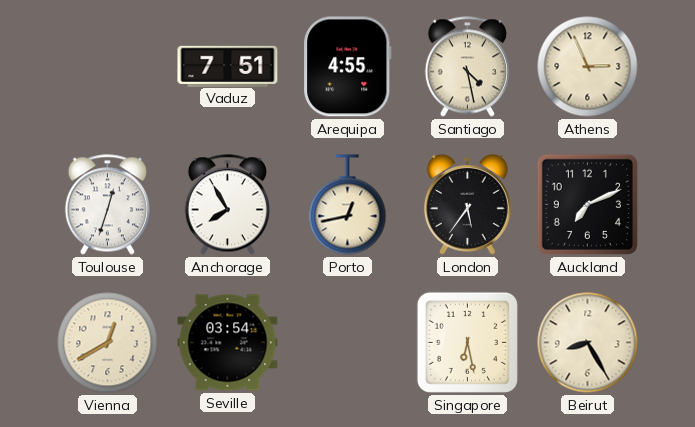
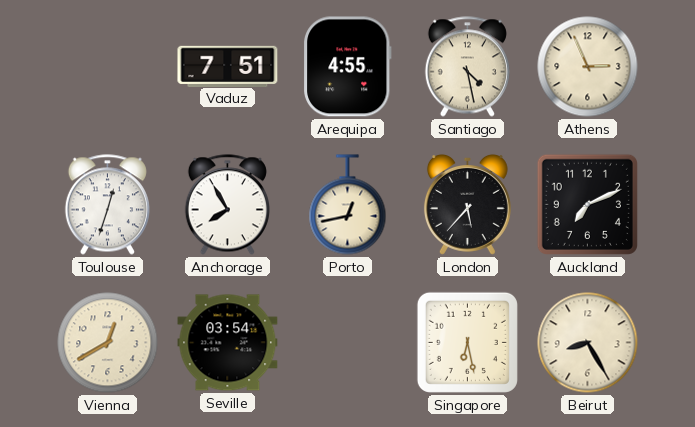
London: 5:36 -> 5:37
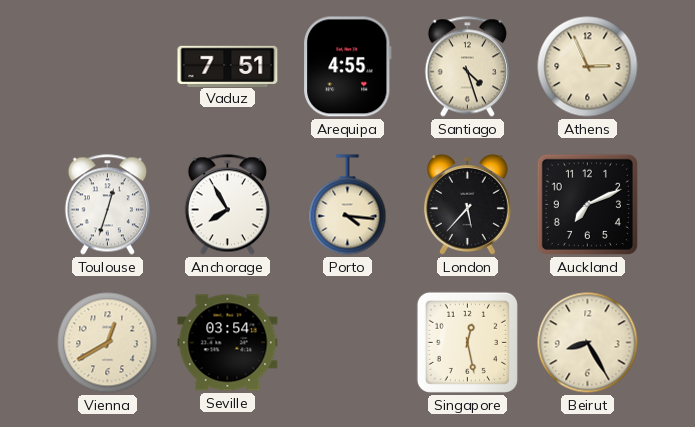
Santiago: 4:28 -> 4:27
Porto: 12:43 -> 4:16
Singapore: 6:28 -> 12:28
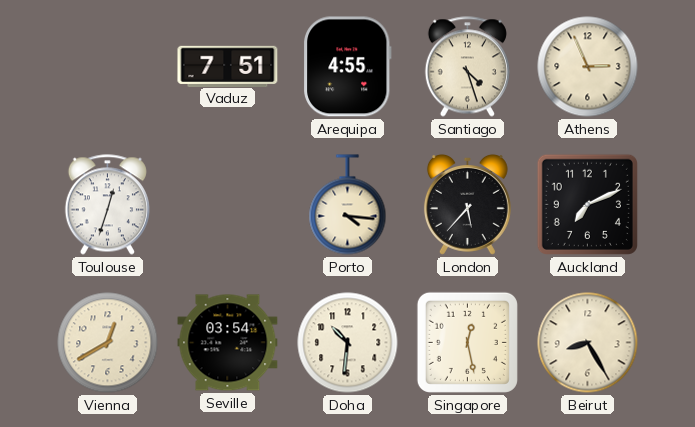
Anchorage: 7:55 -> none
Doha: none -> 10:31
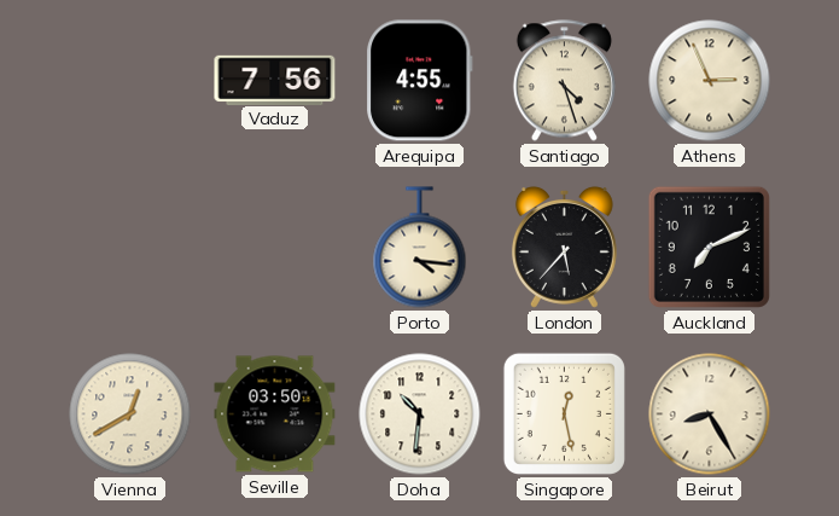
Vaduz: 7:51 -> 7:56
Toulouse: 12:33 -> none
Seville: 03:54 -> 03:50
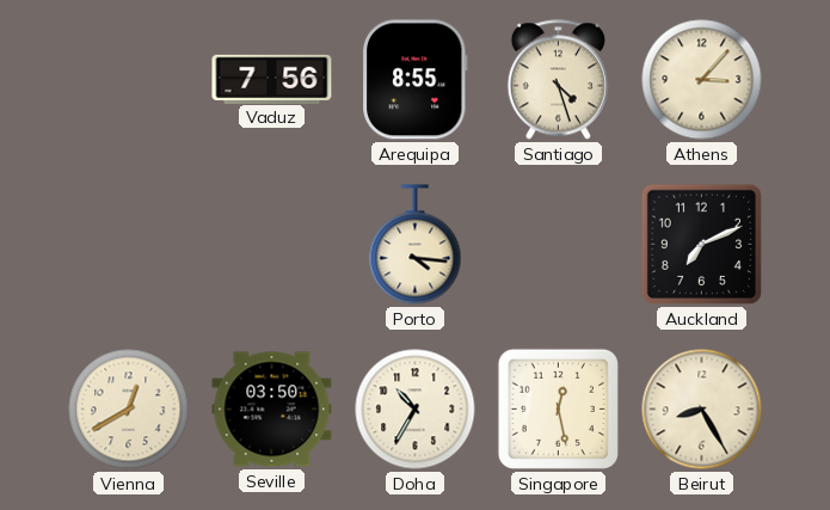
Arequipa: 4:55 -> 8:55
Athens: 2:56 -> 3:07
London: 5:37 -> none
Doha: 10:31 -> 10:35
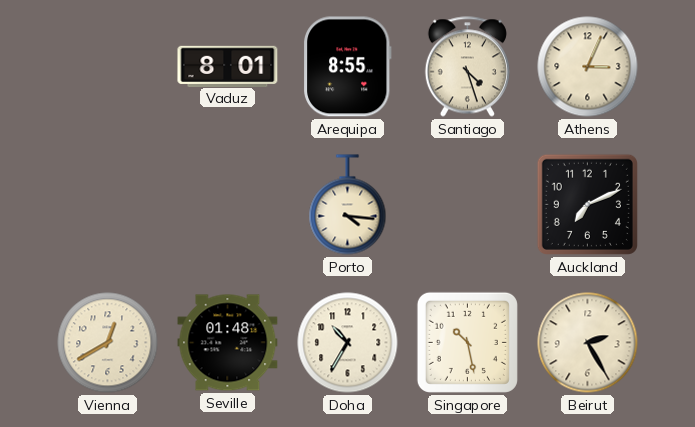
Vaduz: 7:56 -> 8:01
Athens: 3:07 -> 3:04
Seville: 03:50 -> 01:48
Singapore: 12:28 -> 10:28
Beirut: 8:25 -> 2:25
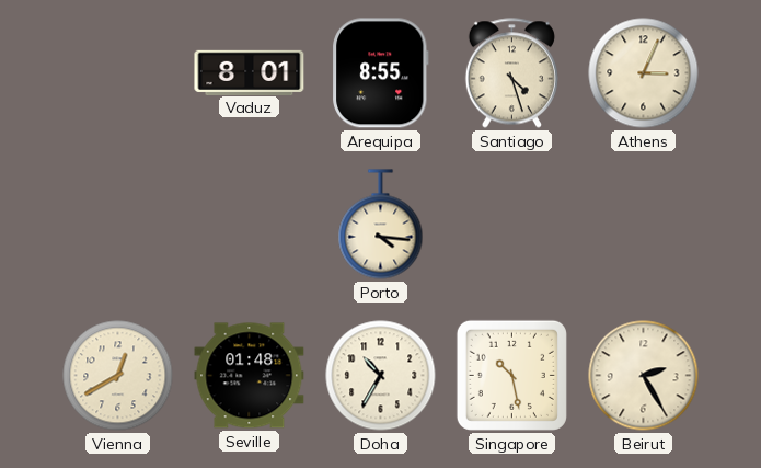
Auckland: 7:11 -> none
